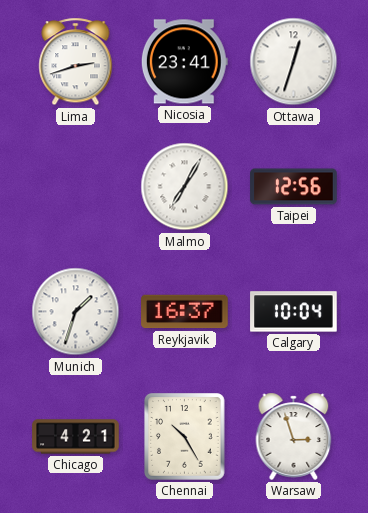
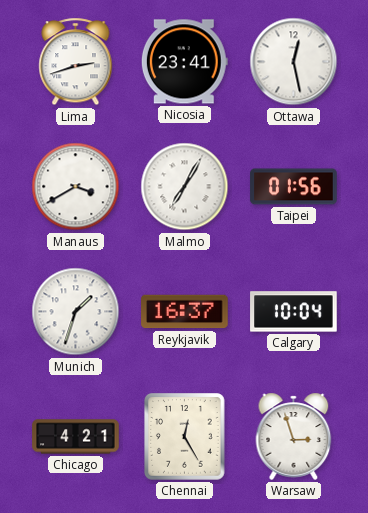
Ottawa: 12:33 -> 12:28
Manaus: none -> 3:40
Taipei: 12:56 -> 01:56
Chennai: 10:25 -> 12:25
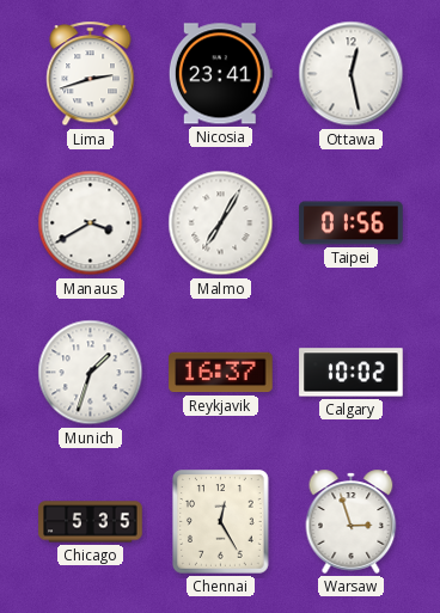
Calgary: 10:04 -> 10:02
Chicago: 4:21 -> 5:35
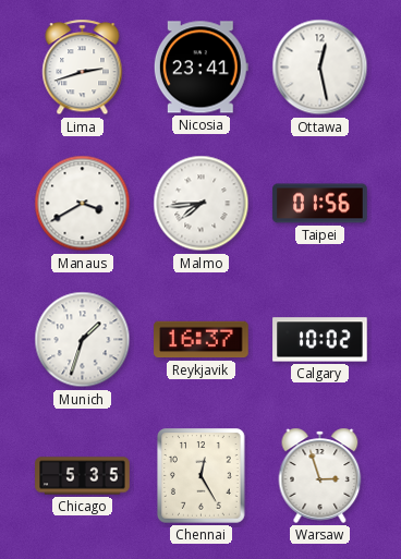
Malmo: 7:05 -> 7:44
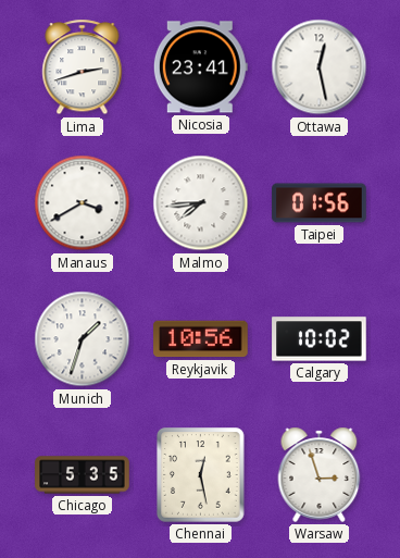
Reykjavik: 16:37 -> 10:56
Chennai: 12:25 -> 12:28
